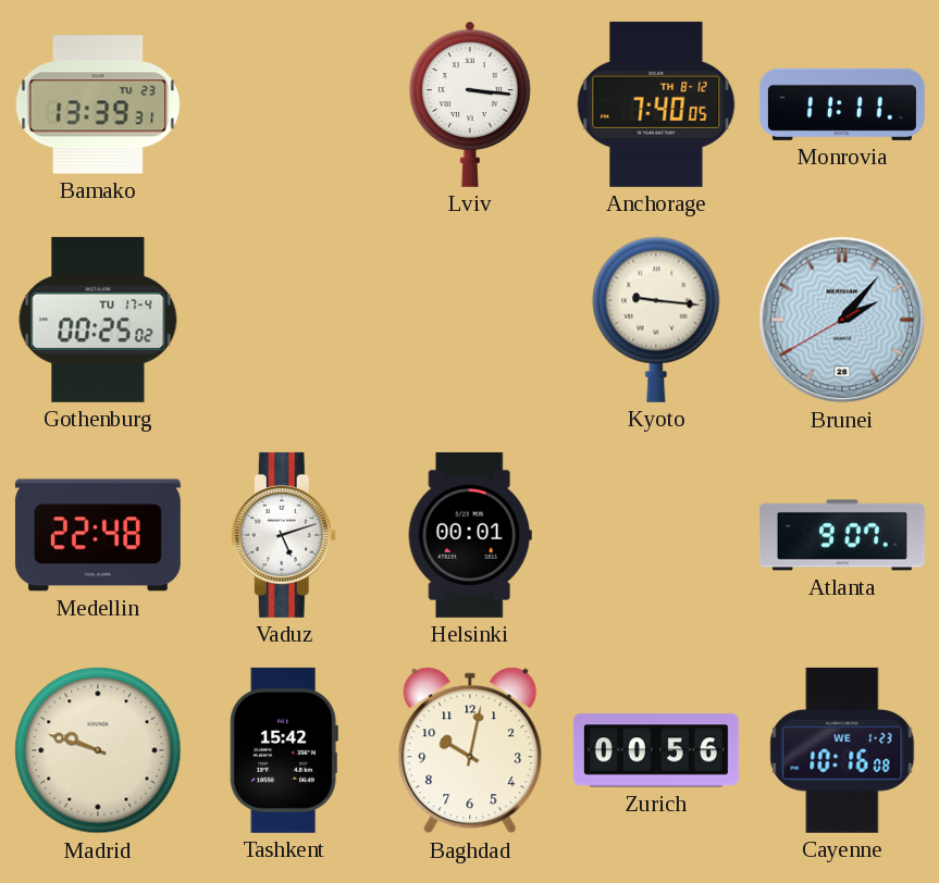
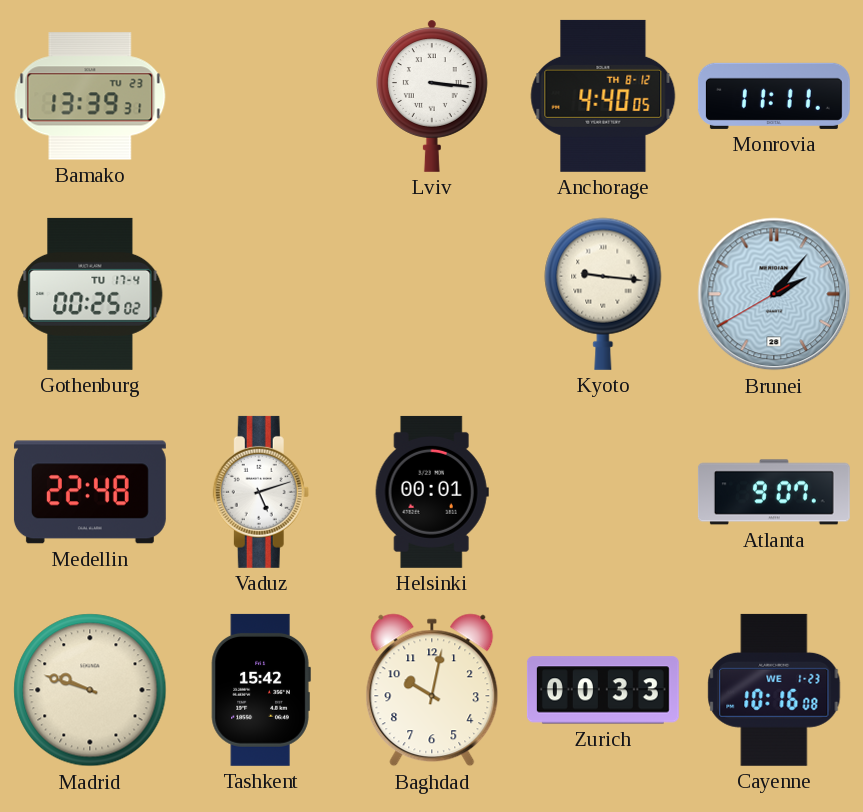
Anchorage: 7:40 -> 4:40
Zurich: 00:56 -> 00:33
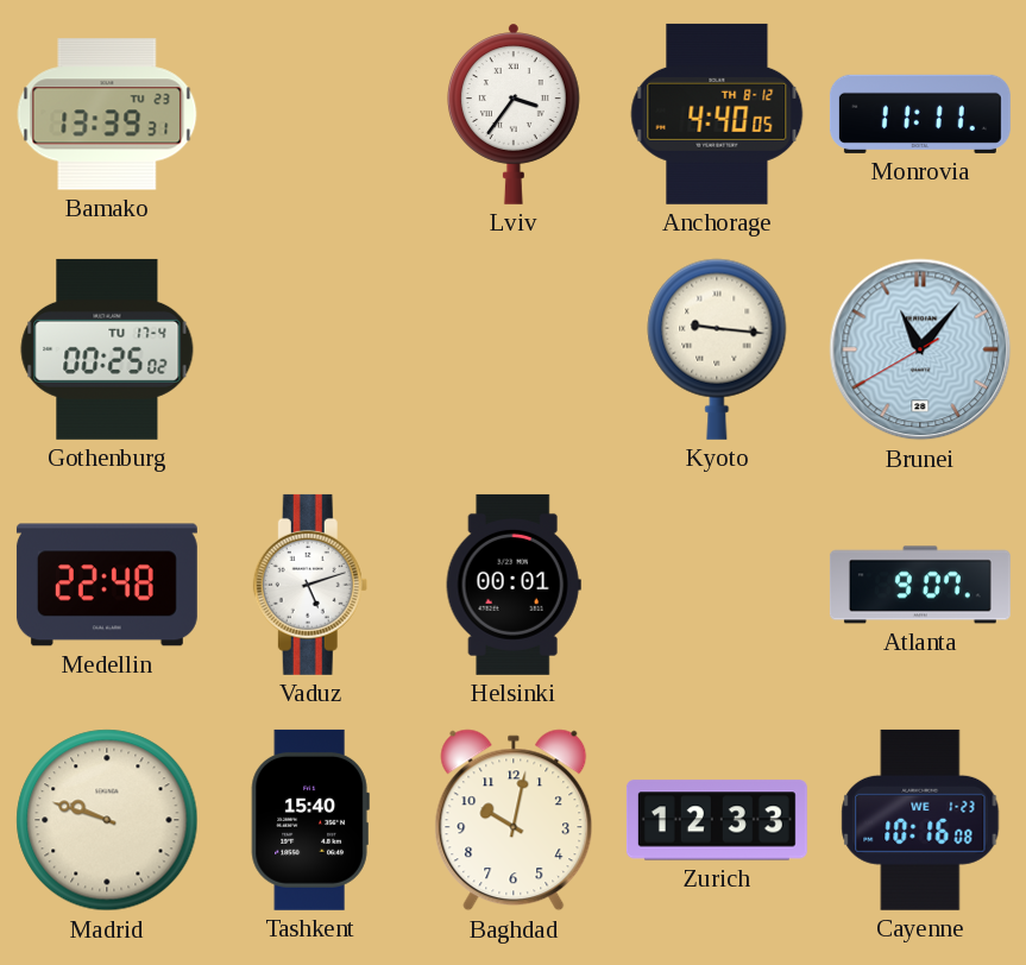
Lviv: 3:16 -> 3:36
Brunei: 2:06 -> 11:06
Tashkent: 15:42 -> 15:40
Zurich: 00:33 -> 12:33
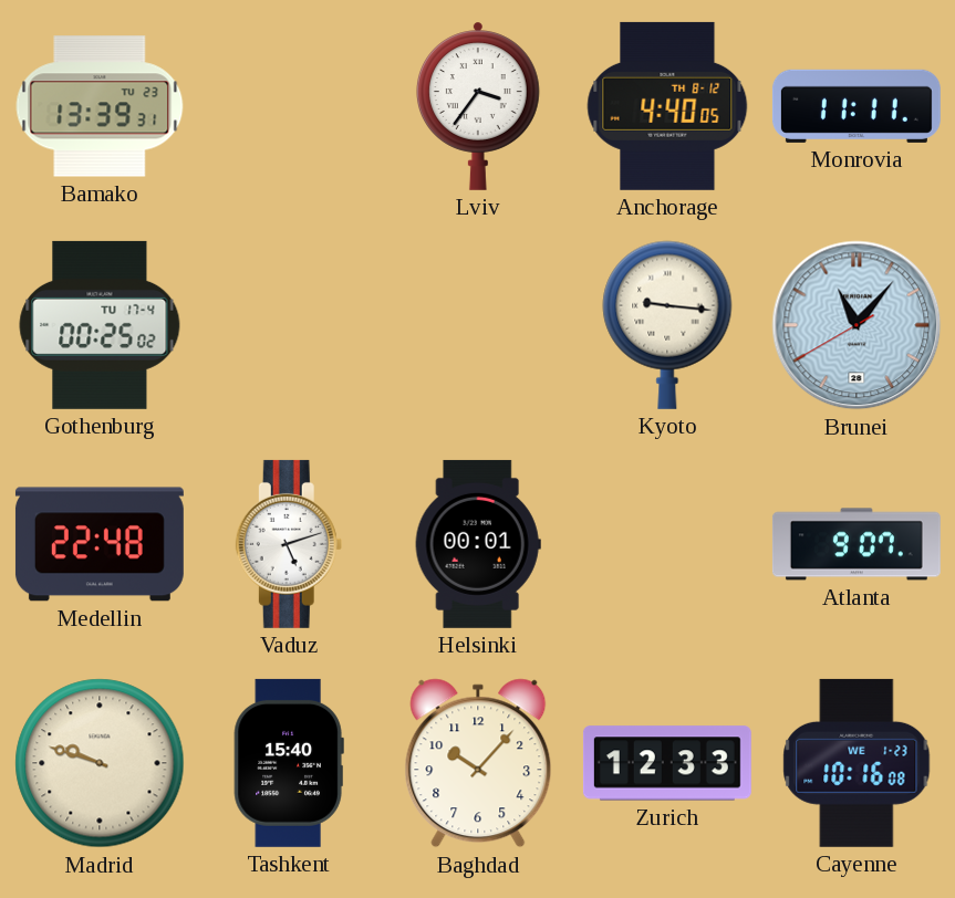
Baghdad: 10:02 -> 10:07
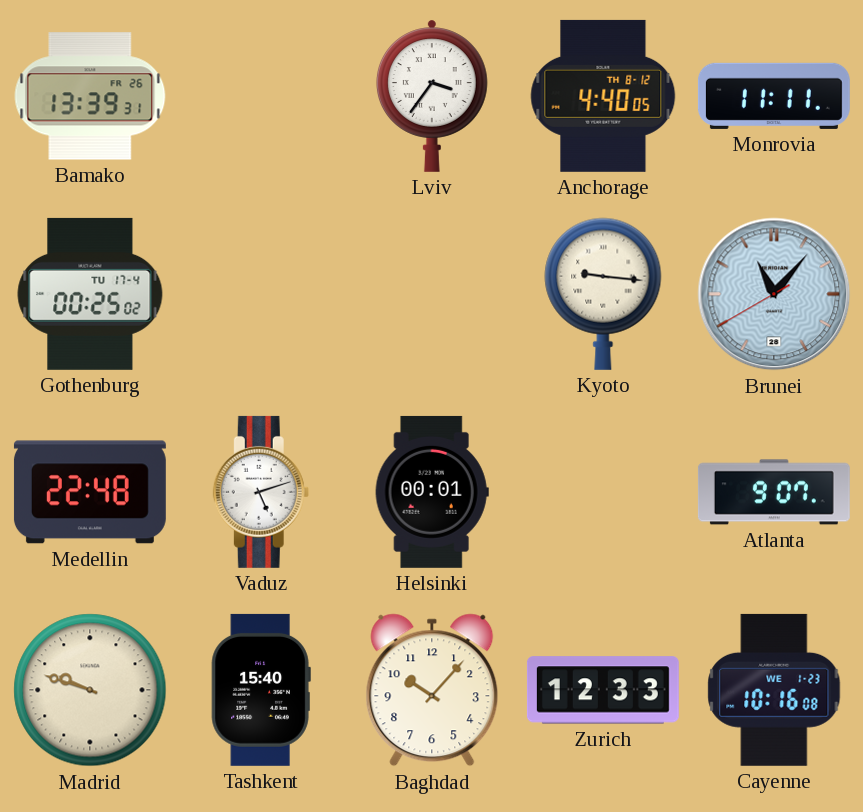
Bamako date: TU 23 -> FR 26
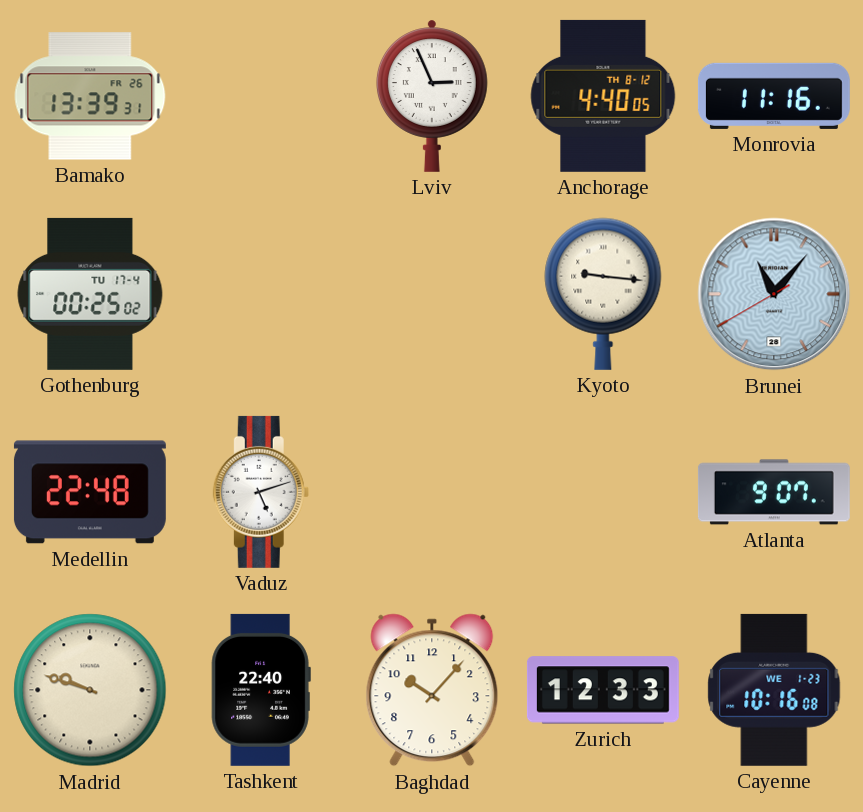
Lviv: 3:36 -> 2:56
Monrovia: 11:11 -> 11:16
Helsinki: 00:01 -> none
Tashkent: 15:40 -> 22:40
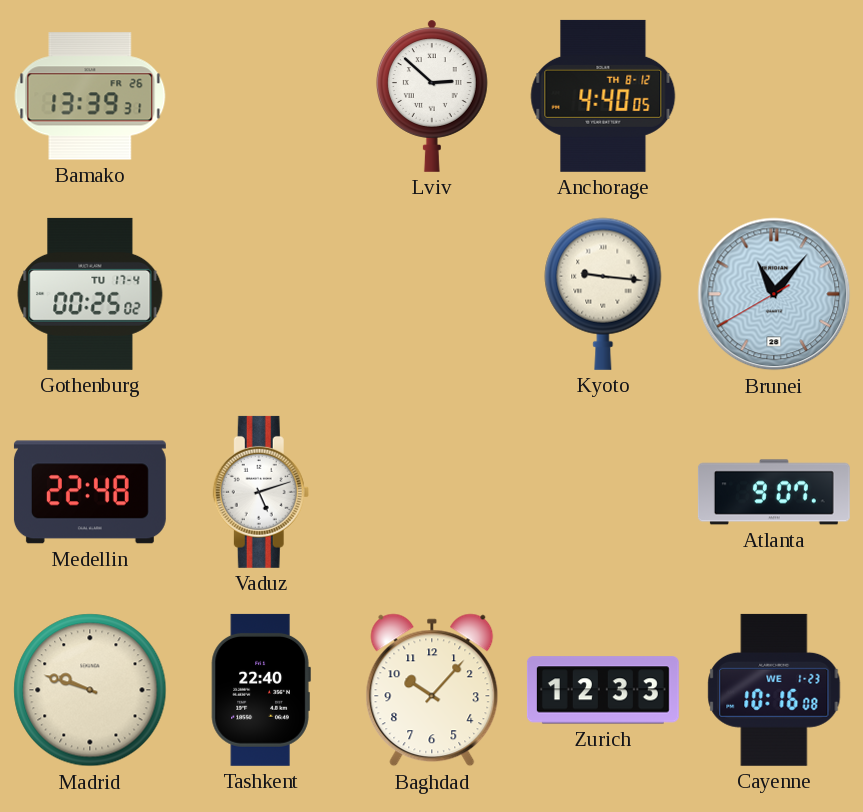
Lviv: 2:56 -> 2:52
Monrovia: 11:16 -> none
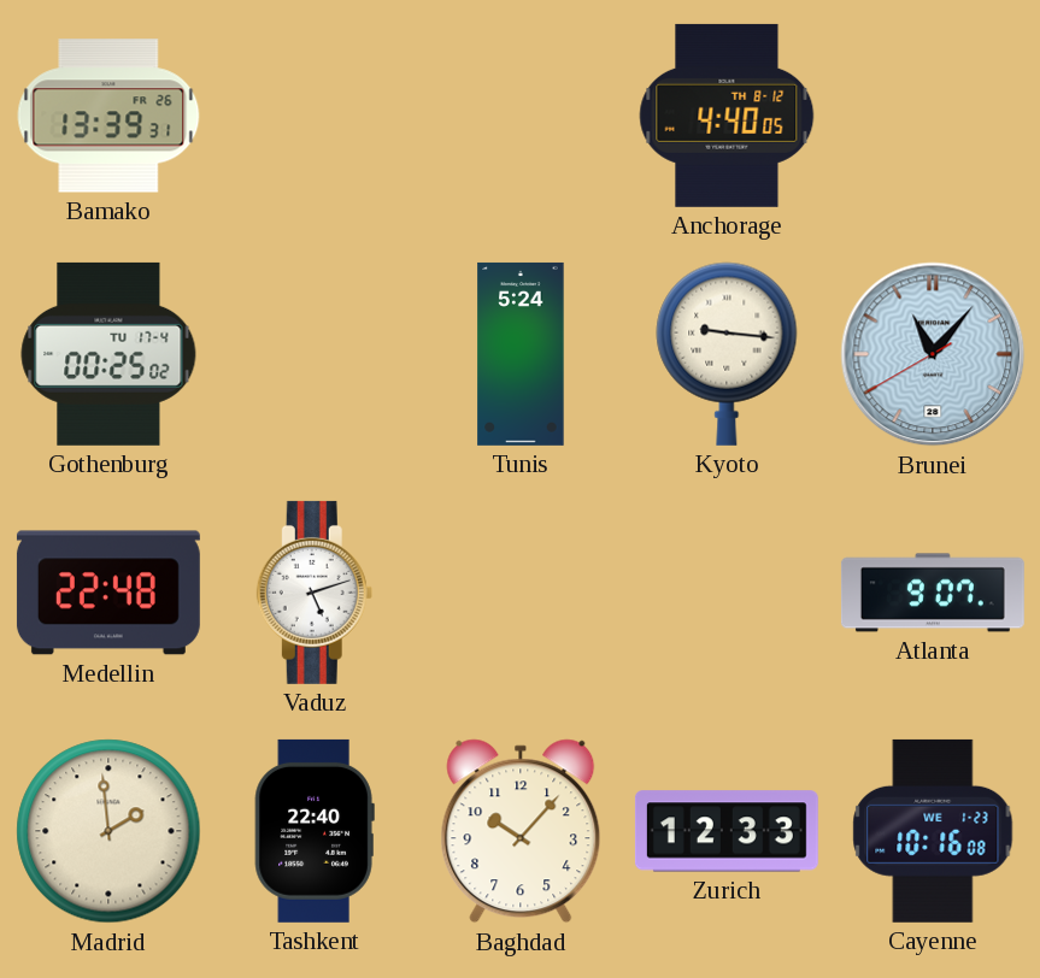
Lviv: 2:52 -> none
Tunis: none -> 5:24
Madrid: 9:48 -> 1:59
